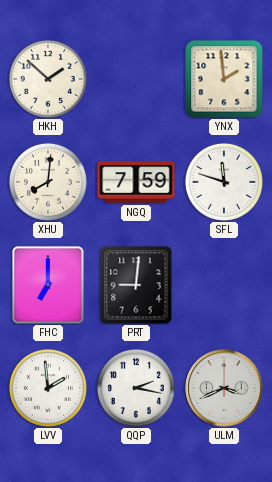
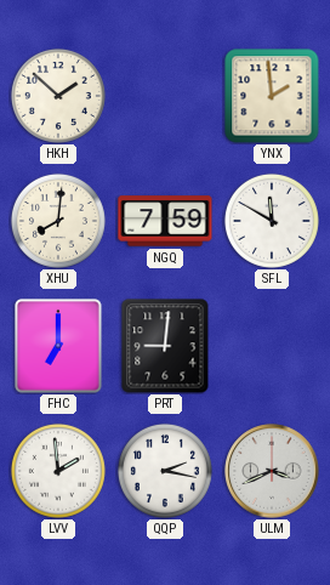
SFL: 11:48 -> 11:50
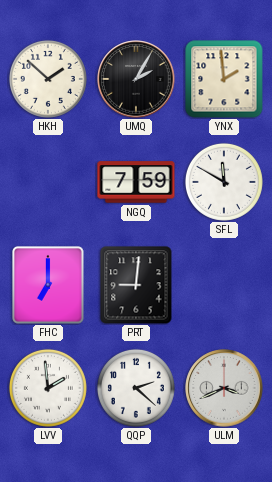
UMQ: none -> 2:05
XHU: 8:01 -> none
QQP: 2:17 -> 2:22
